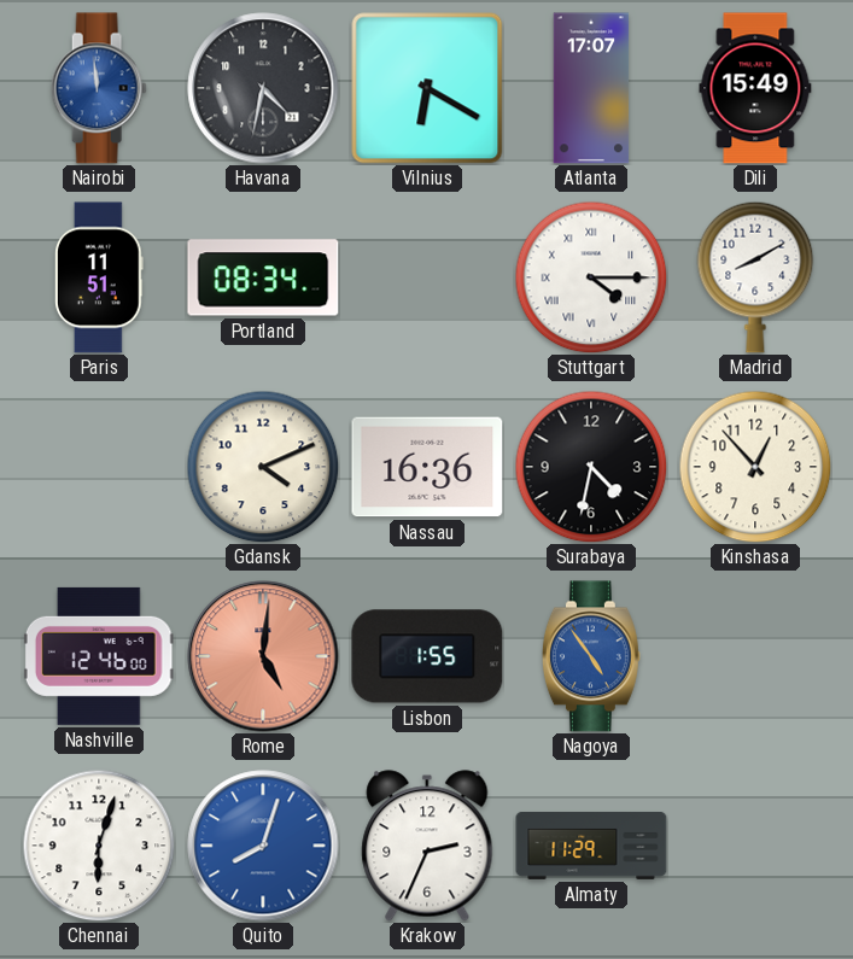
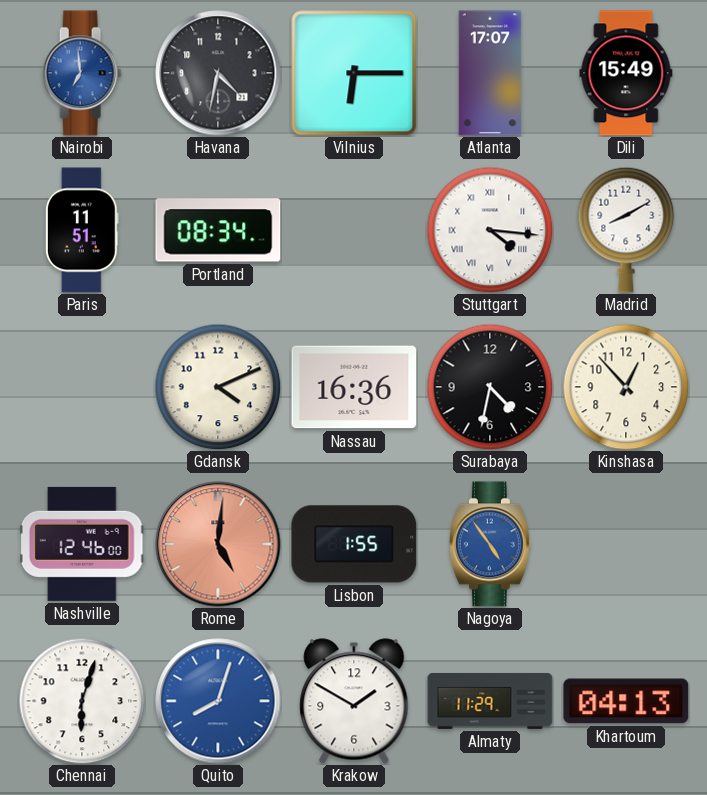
Nairobi: 11:59 -> 6:59
Vilnius: 6:20 -> 6:15
Stuttgart: 4:15 -> 4:16
Krakow: 2:34 -> 1:50
Khartoum: none -> 04:13
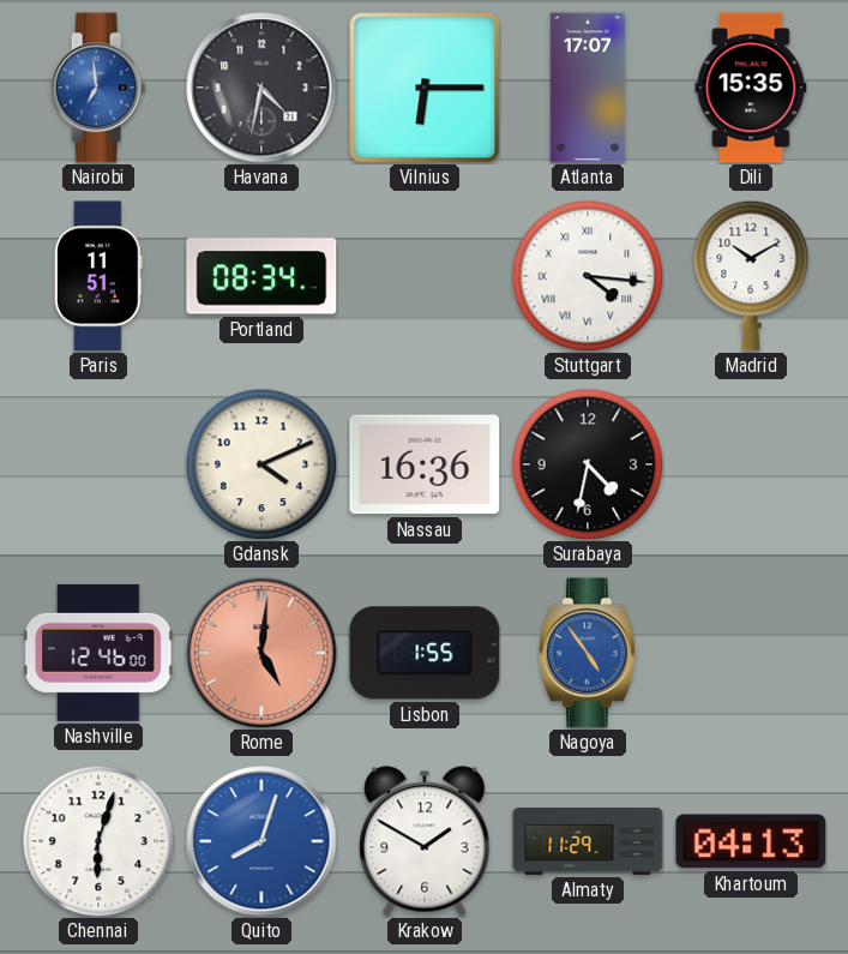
Dili: 15:49 -> 15:35
Madrid: 8:10 -> 10:10
Kinshasa: 12:53 -> none
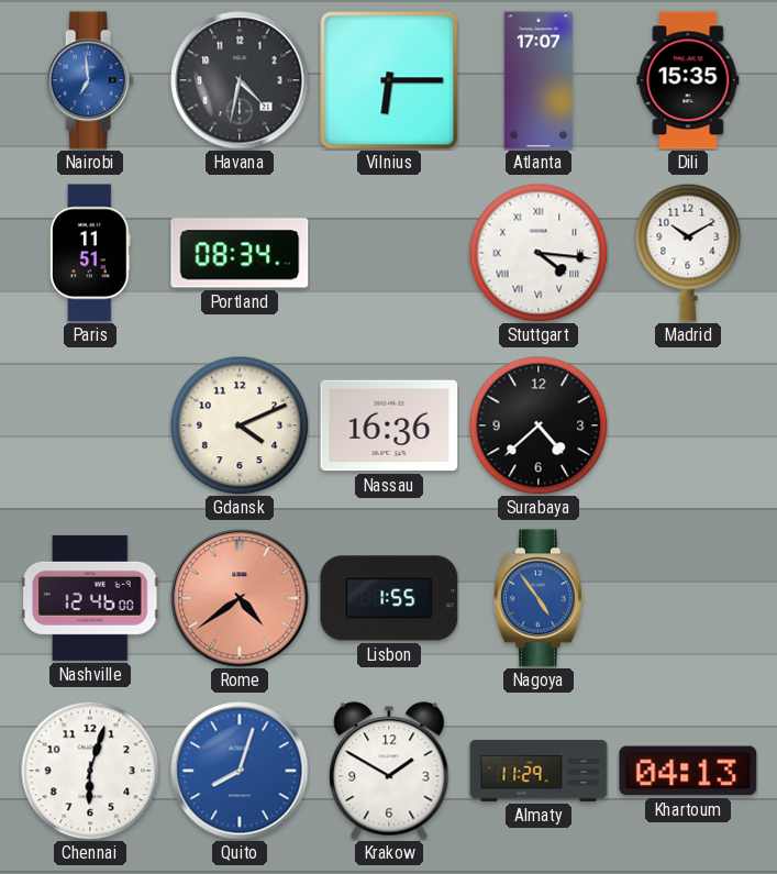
Surabaya: 4:32 -> 4:38
Rome: 5:01 -> 4:39
